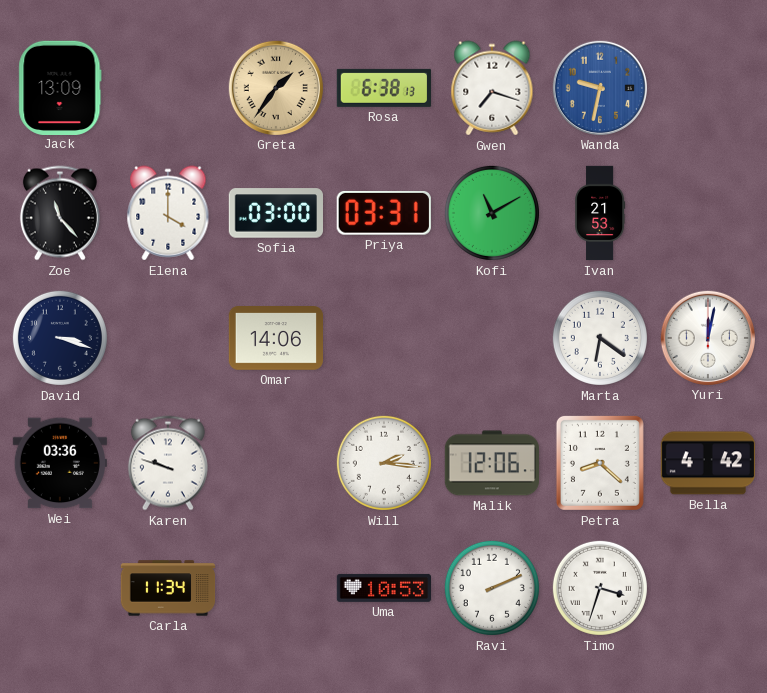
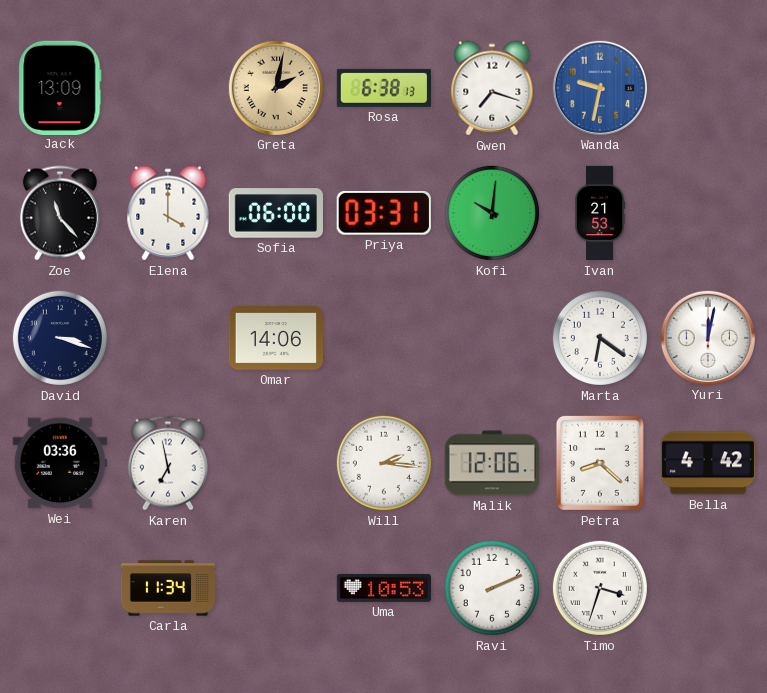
Greta: 1:36 -> 2:02
Sofia: 03:00 -> 06:00
Kofi: 11:10 -> 10:01
Karen: 9:48 -> 6:58
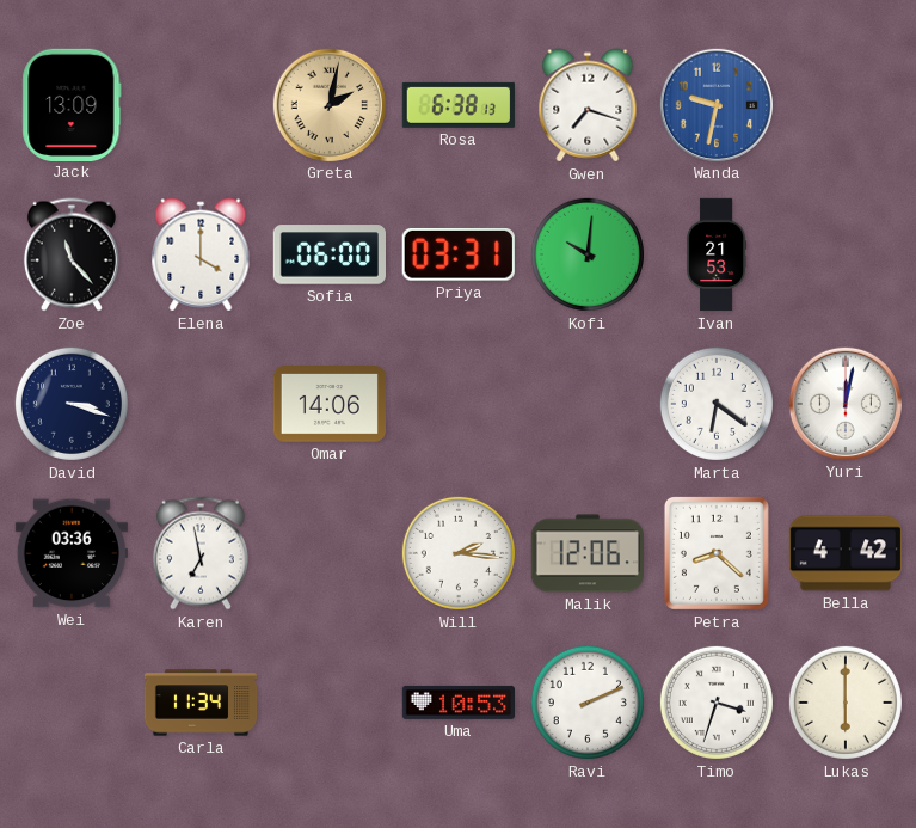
Lukas: none -> 6:00
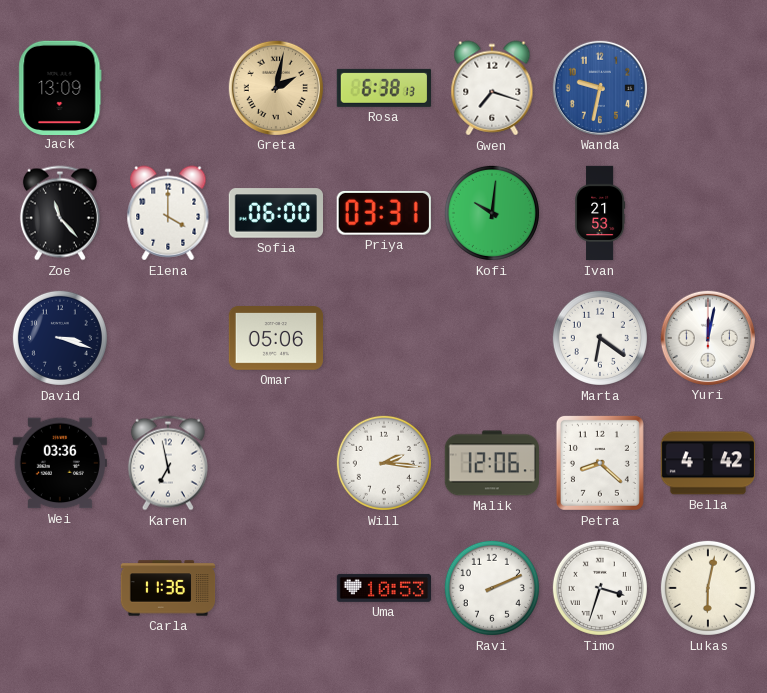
Omar: 14:06 -> 05:06
Carla: 11:34 -> 11:36
Lukas: 6:00 -> 6:02
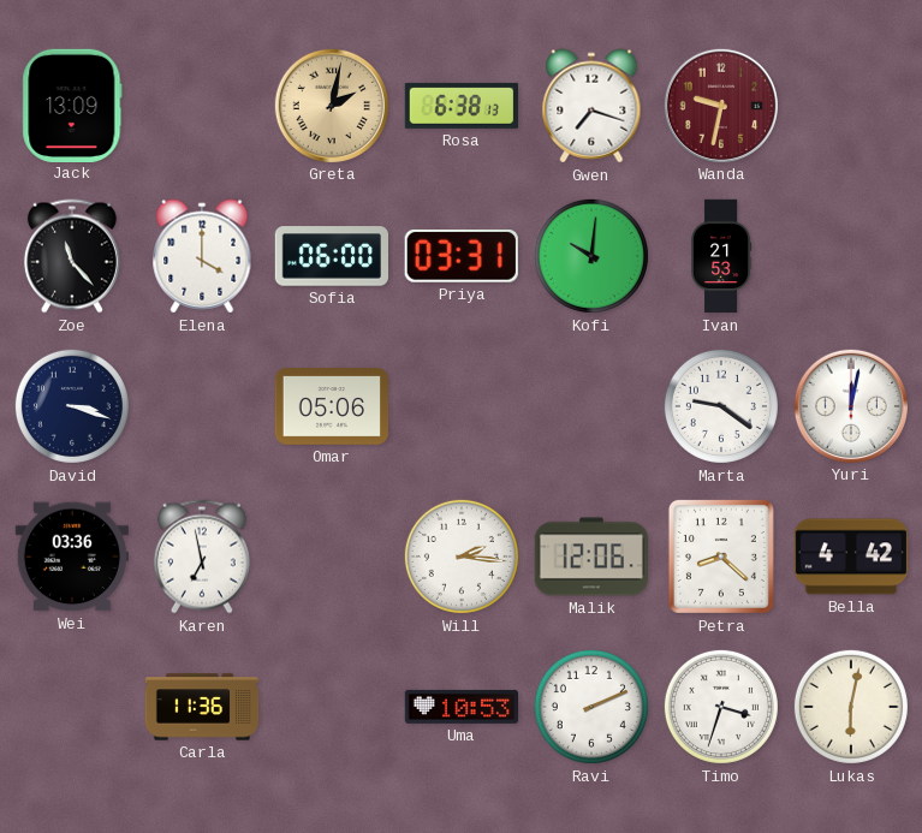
Wanda dial: blue -> burgundy
Marta: 6:21 -> 9:21
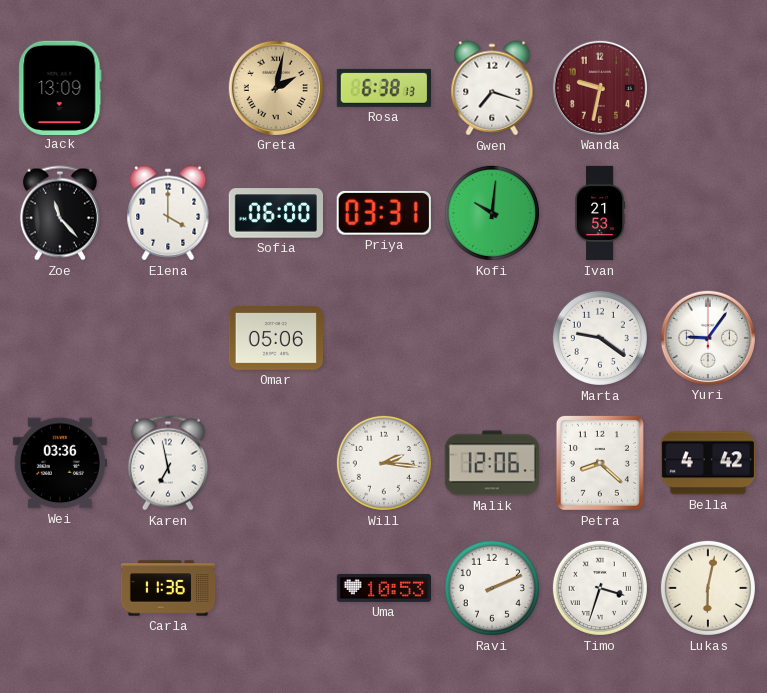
David: 3:18 -> none
Yuri: 12:02 -> 9:06
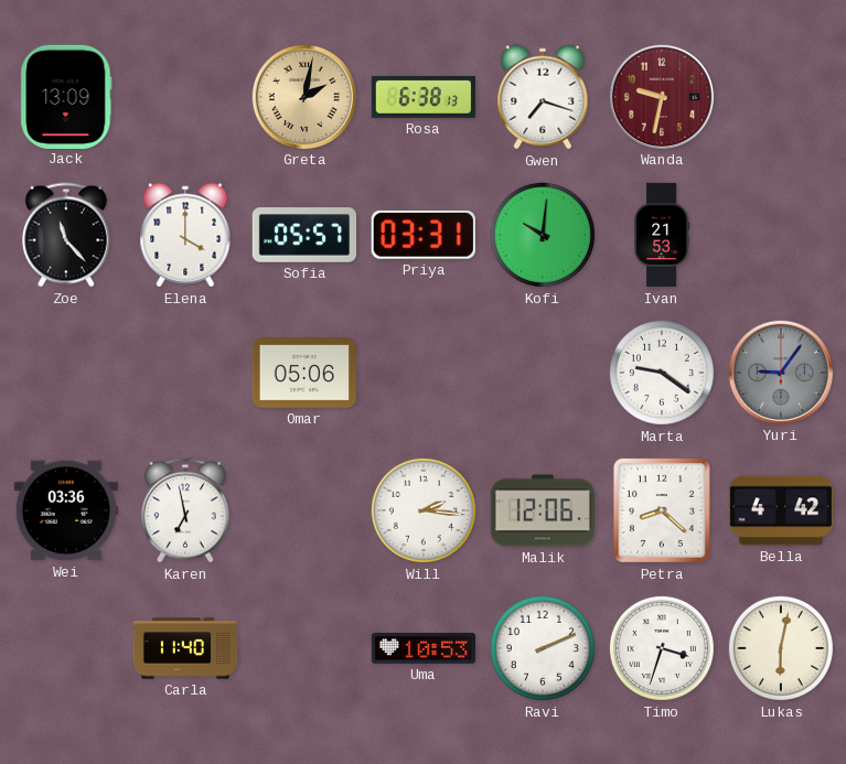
Sofia: 06:00 -> 05:57
Yuri dial: white -> grey
Carla: 11:36 -> 11:40
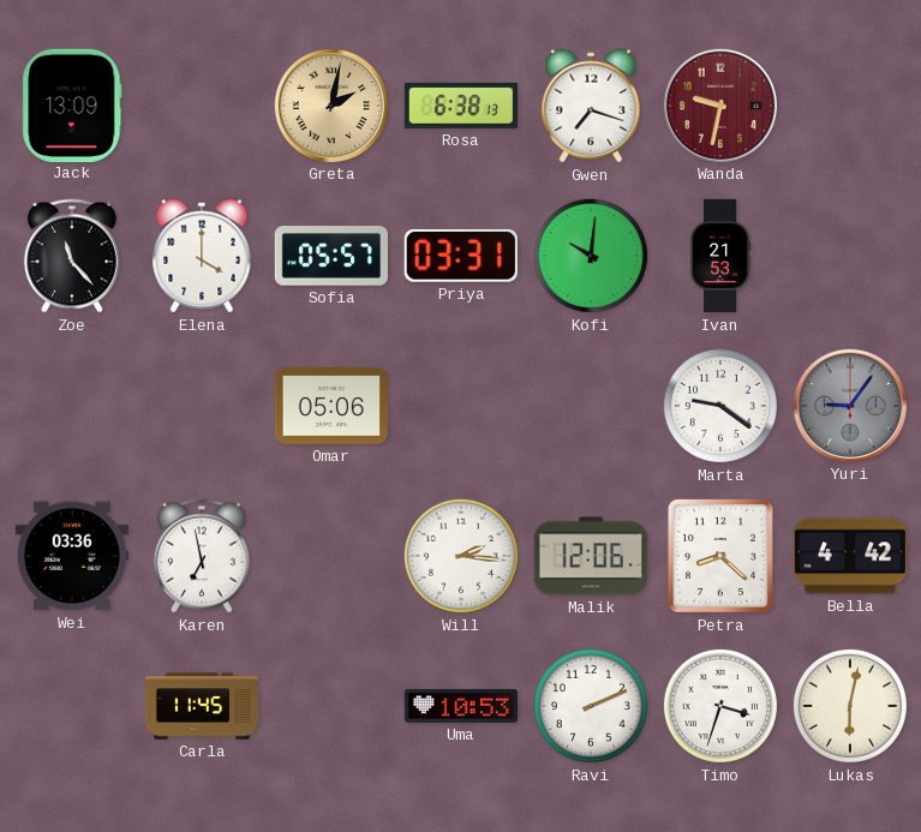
Carla: 11:40 -> 11:45
